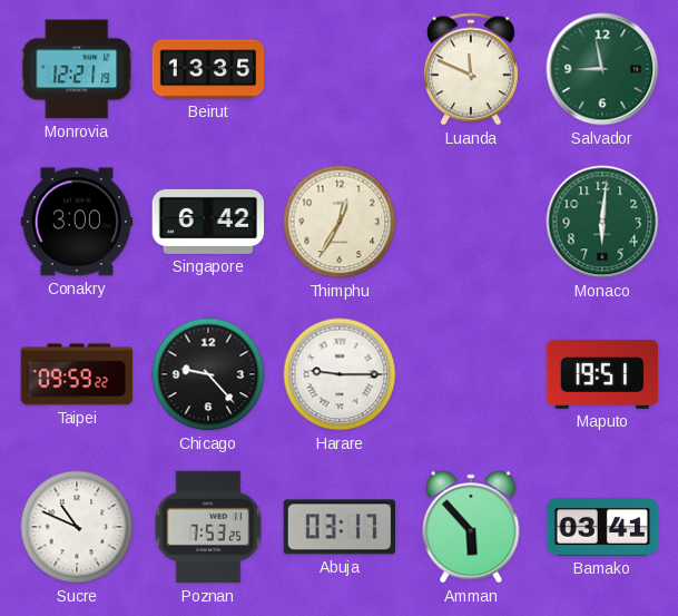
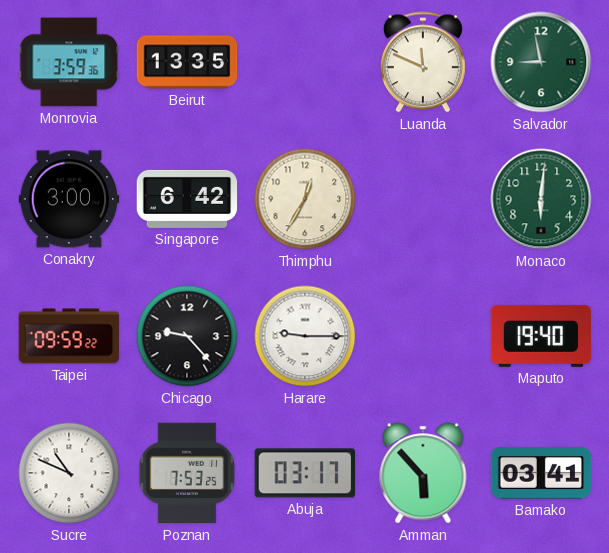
Monrovia: 12:21 -> 3:59
Maputo: 19:51 -> 19:40
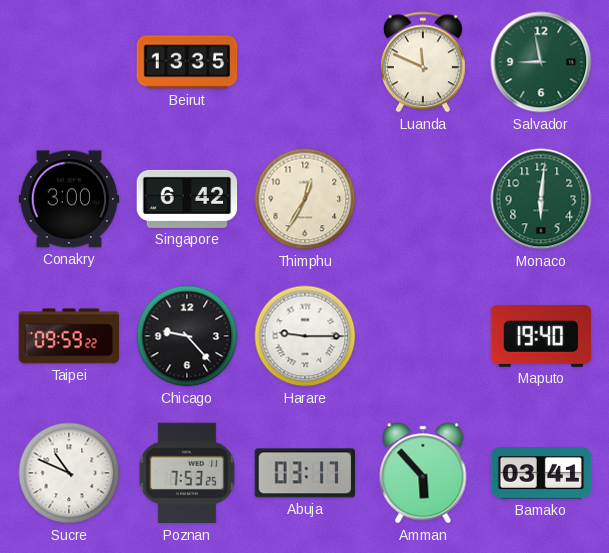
Monrovia: 3:59 -> none
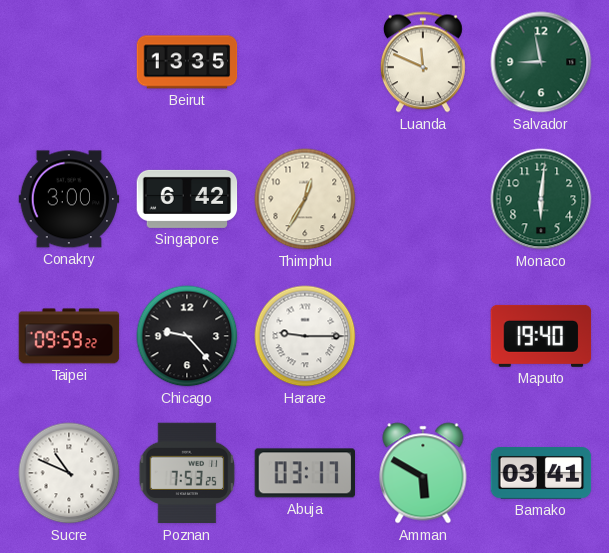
Amman: 5:53 -> 5:50
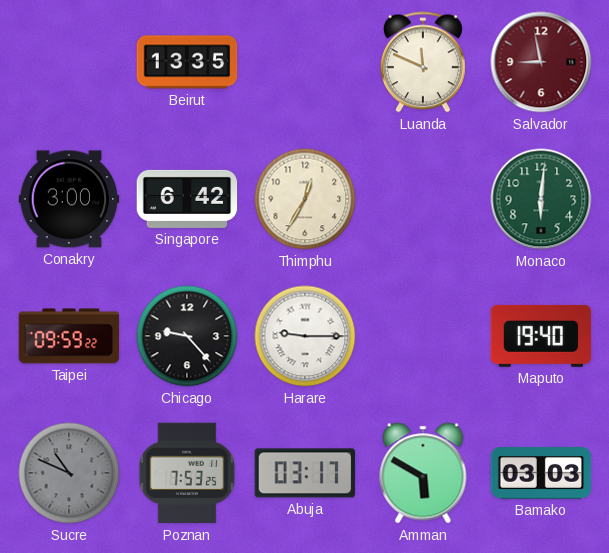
Salvador dial: green -> burgundy
Sucre dial: white -> grey
Bamako: 03:41 -> 03:03
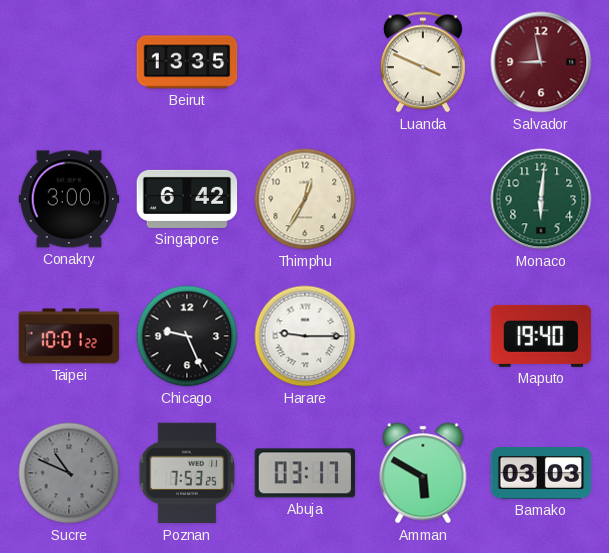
Luanda: 11:49 -> 3:49
Taipei: 09:59 -> 10:01
Chicago: 9:23 -> 9:26
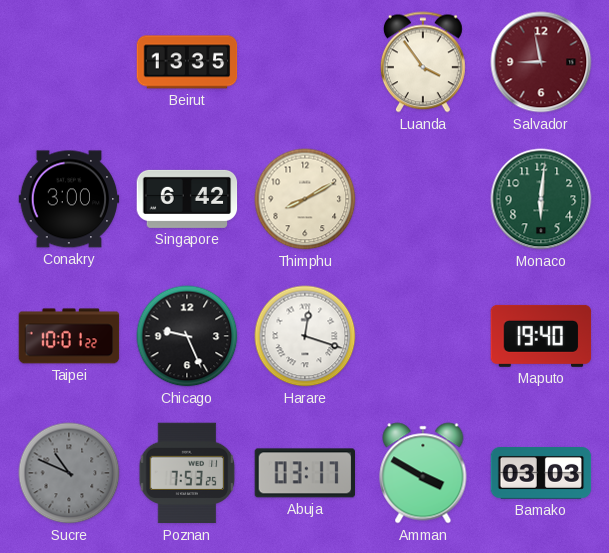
Luanda: 3:49 -> 3:54
Thimphu: 12:35 -> 8:10
Harare: 9:15 -> 12:18
Amman: 5:50 -> 3:50
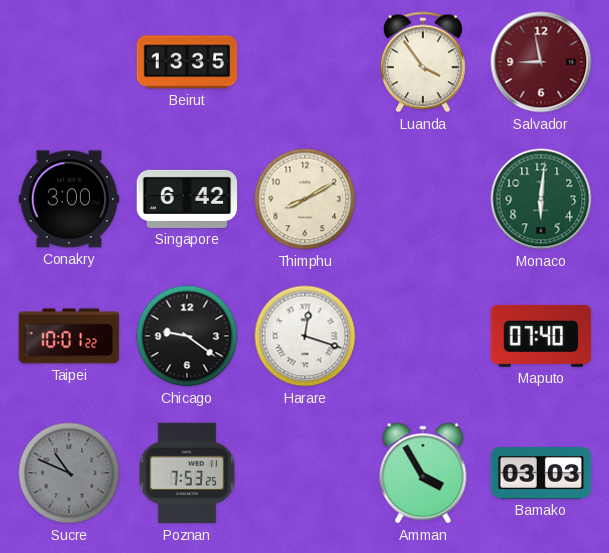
Chicago: 9:26 -> 9:21
Maputo: 19:40 -> 07:40
Abuja: 03:17 -> none
Amman: 3:50 -> 3:55
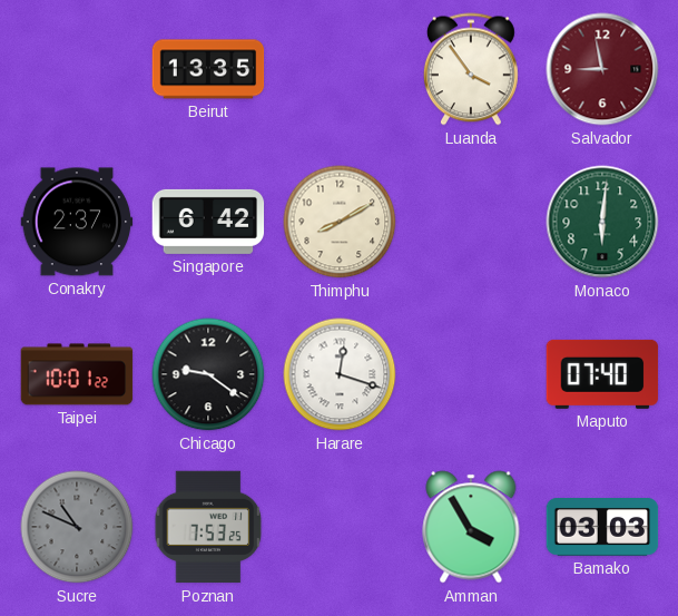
Conakry: 3:00 -> 2:37
